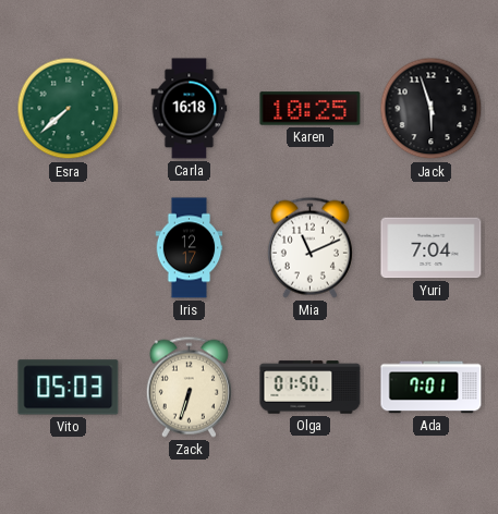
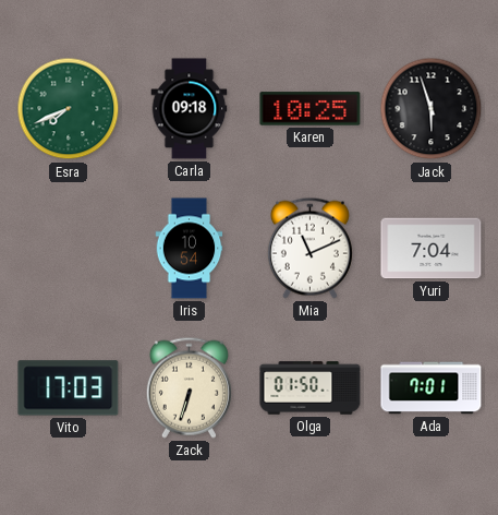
Esra: 7:38 -> 7:41
Carla: 16:18 -> 09:18
Iris: 12:17 -> 10:54
Vito: 05:03 -> 17:03
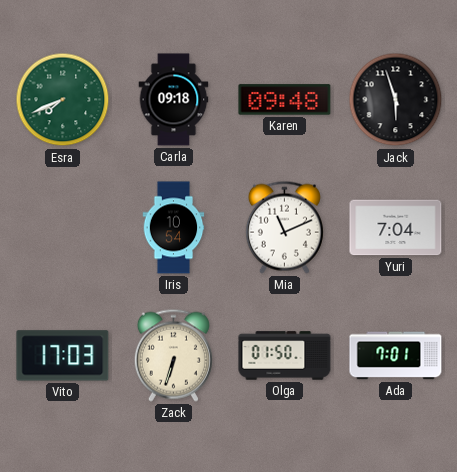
Karen: 10:25 -> 09:48
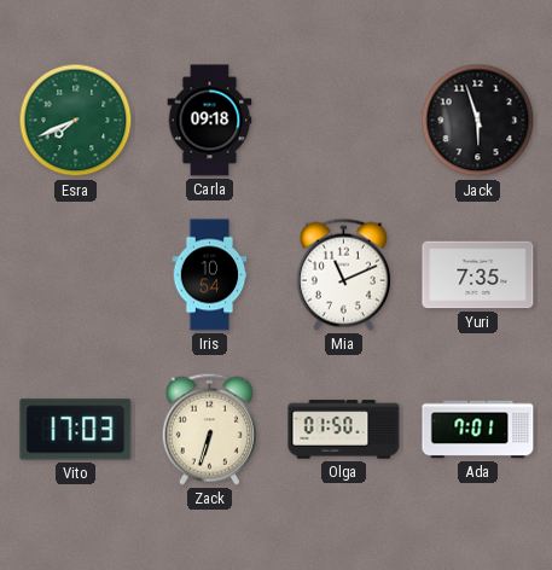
Karen: 09:48 -> none
Yuri: 7:04 -> 7:35
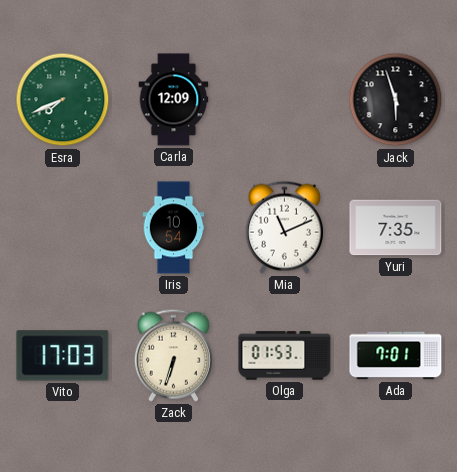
Carla: 09:18 -> 12:09
Olga: 01:50 -> 01:53
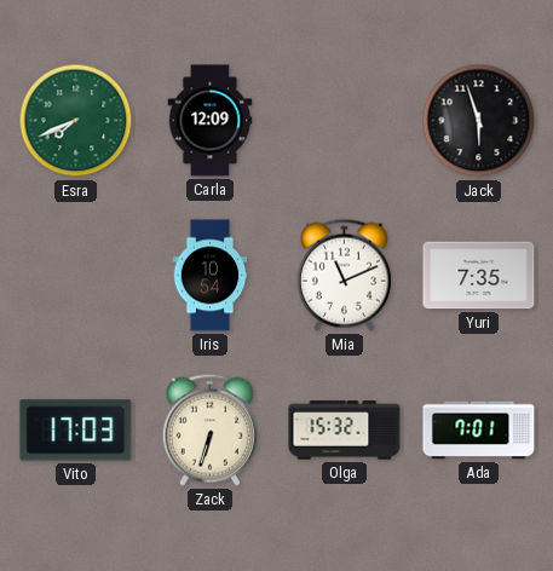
Olga: 01:53 -> 15:32
